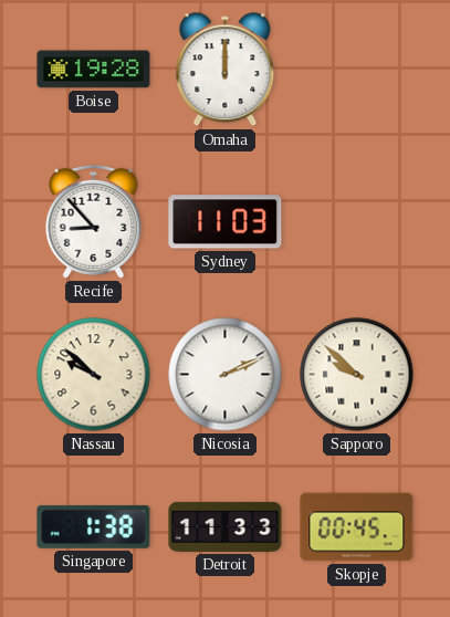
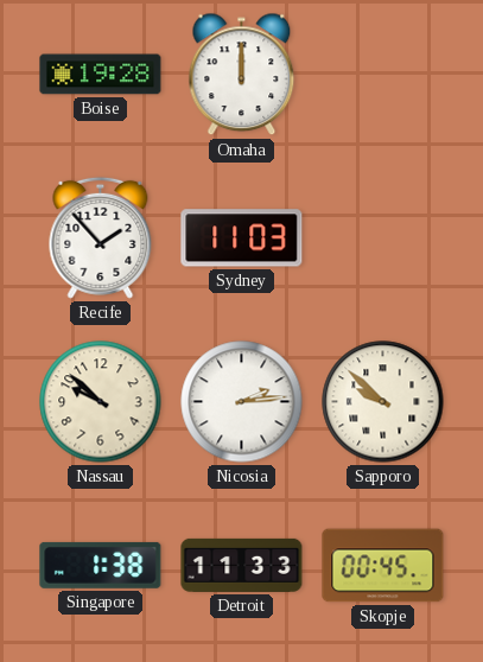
Recife: 8:53 -> 1:53
Nicosia: 2:11 -> 2:14
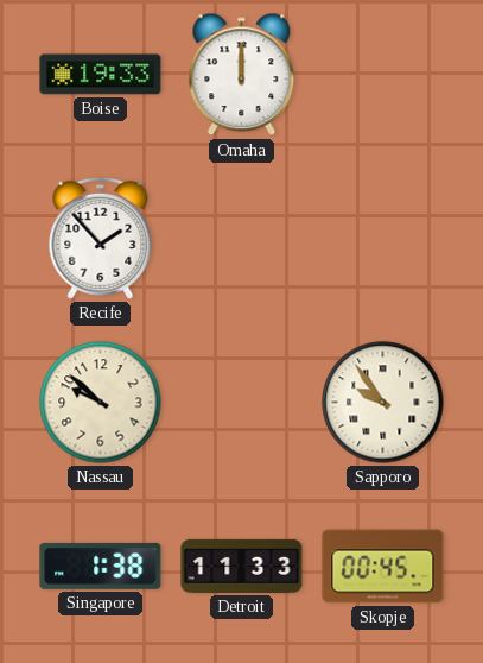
Boise: 19:28 -> 19:33
Sydney: 11:03 -> none
Nicosia: 2:14 -> none
Sapporo: 9:52 -> 9:54
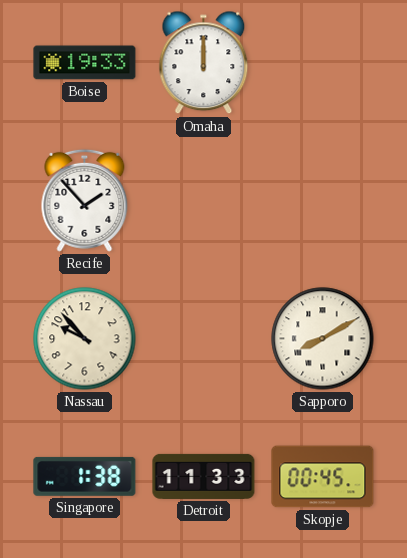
Nassau: 9:52 -> 9:53
Sapporo: 9:54 -> 8:10
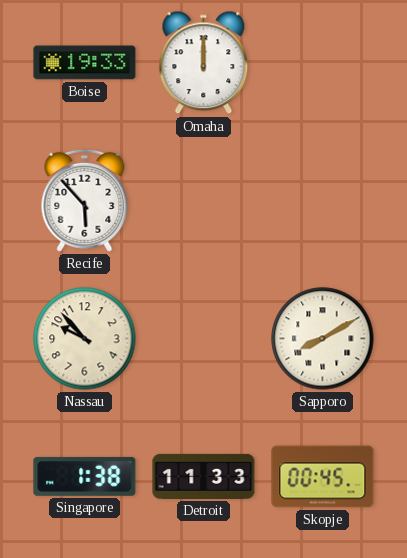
Recife: 1:53 -> 5:53
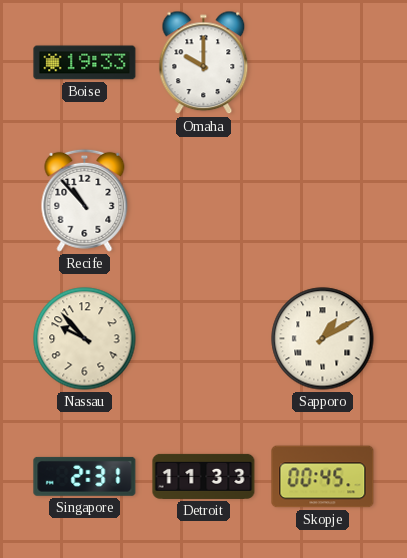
Omaha: 12:00 -> 10:00
Recife: 5:53 -> 10:53
Sapporo: 8:10 -> 1:10
Singapore: 1:38 -> 2:31
